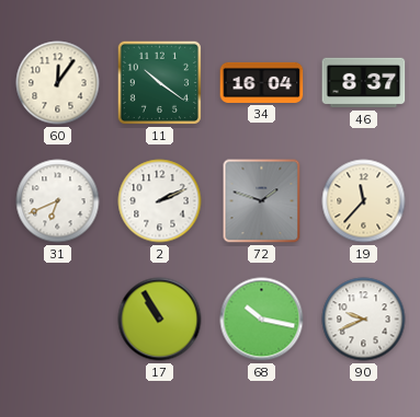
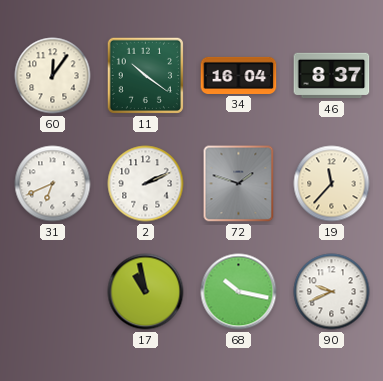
17: 10:55 -> 10:58
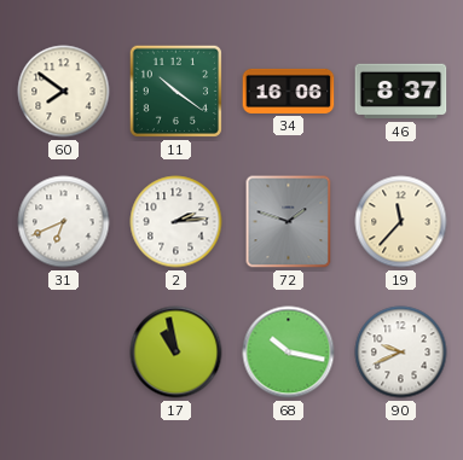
60: 12:06 -> 7:51
34: 16:04 -> 16:06
2: 2:11 -> 2:14
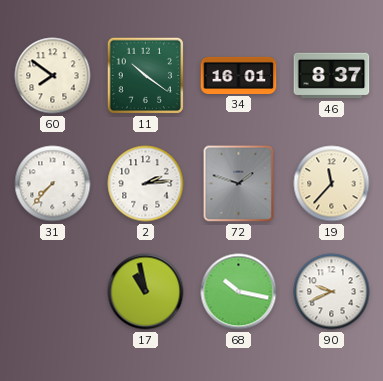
34: 16:06 -> 16:01
31: 6:41 -> 7:37
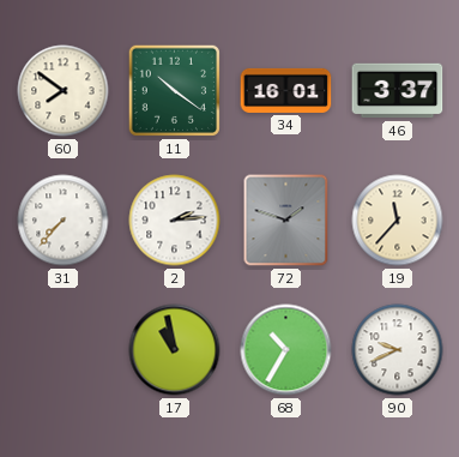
46: 8:37 -> 3:37
68: 10:17 -> 10:35
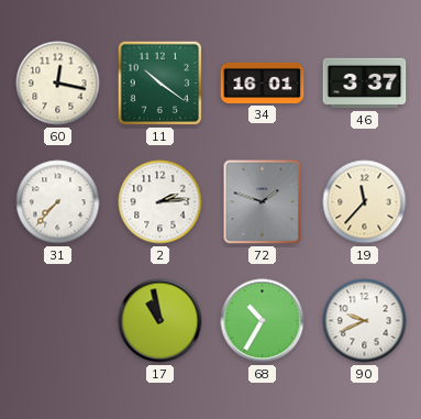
60: 7:51 -> 12:17
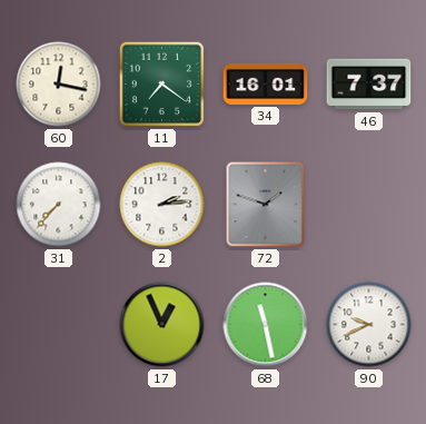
11: 10:21 -> 7:21
46: 3:37 -> 7:37
19: 11:37 -> none
17: 10:58 -> 12:56
68: 10:35 -> 11:28
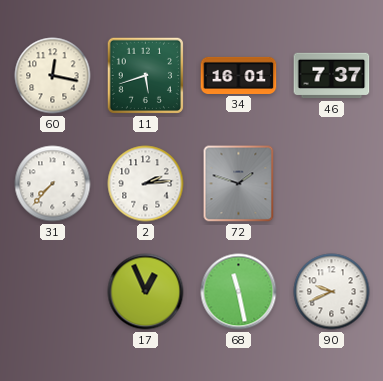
11: 7:21 -> 5:42
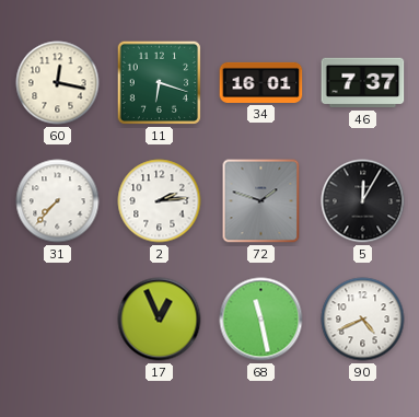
11: 5:42 -> 6:18
5: none -> 12:05
90: 9:41 -> 4:41
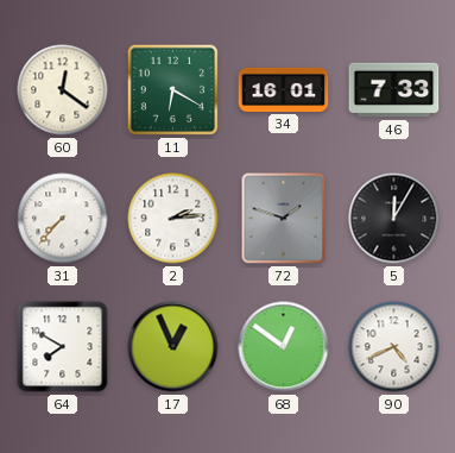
60: 12:17 -> 12:21
11: 6:18 -> 6:20
46: 7:37 -> 7:33
64: none -> 7:50
68: 11:28 -> 12:51
